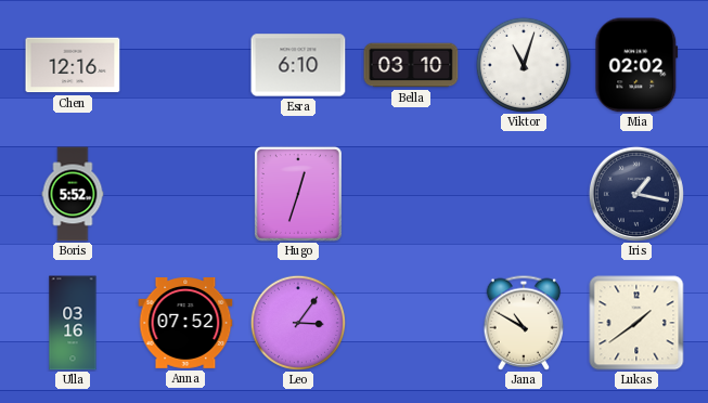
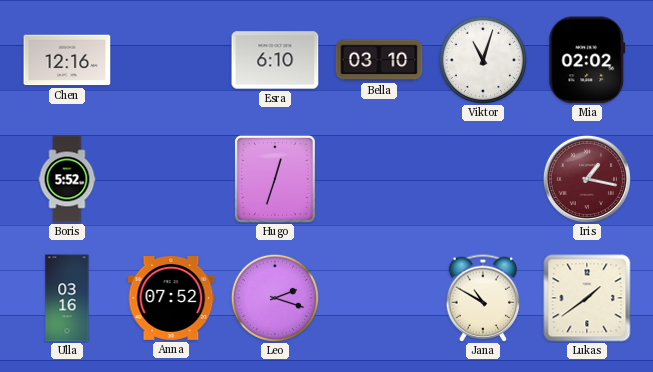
Iris dial: navy -> burgundy
Leo: 3:06 -> 2:18
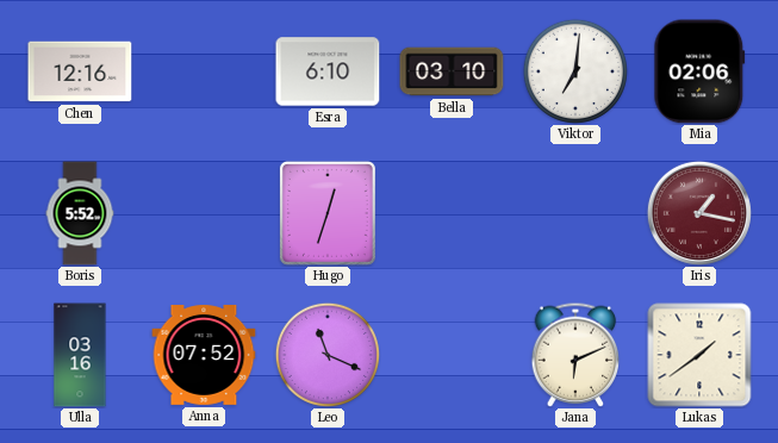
Viktor: 11:03 -> 7:01
Mia: 02:02 -> 02:06
Leo: 2:18 -> 11:19
Jana: 10:50 -> 6:11
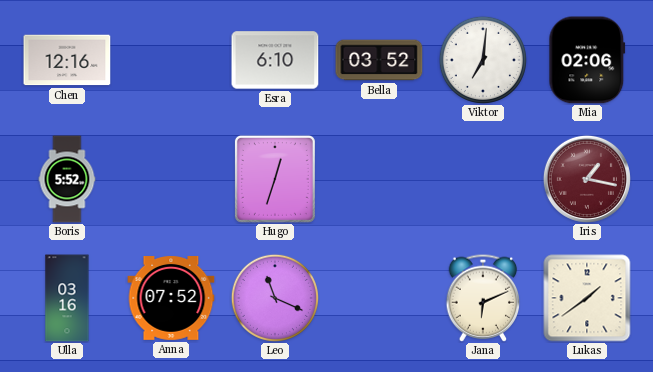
Bella: 03:10 -> 03:52
